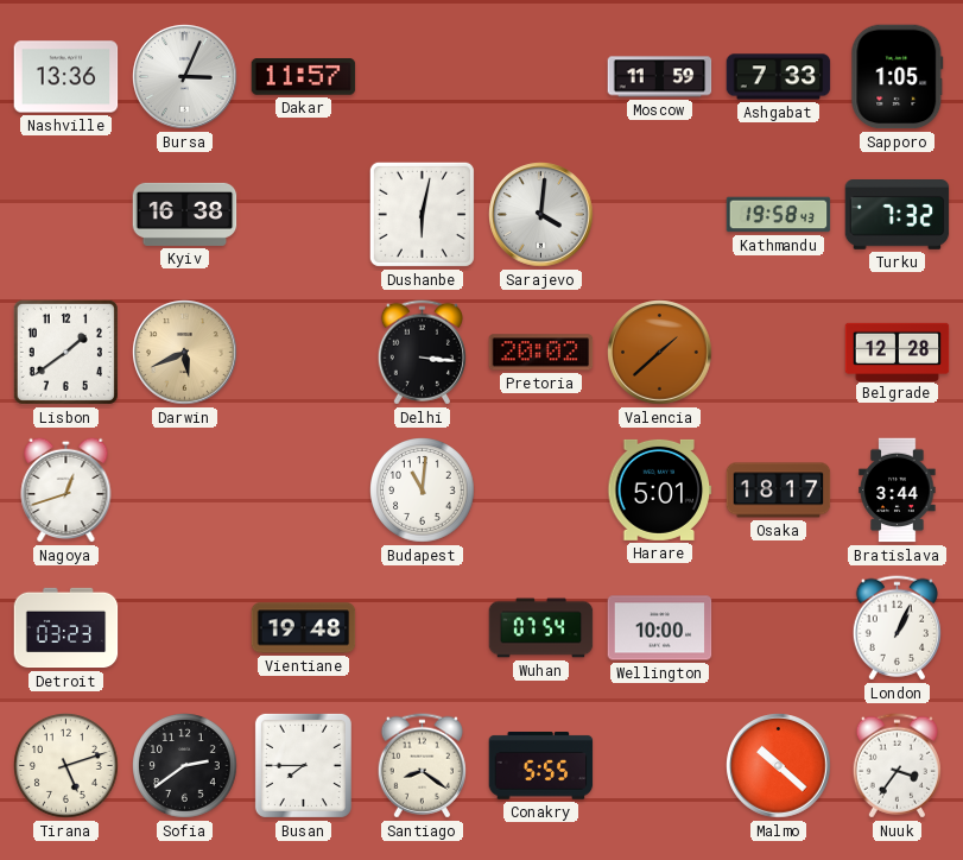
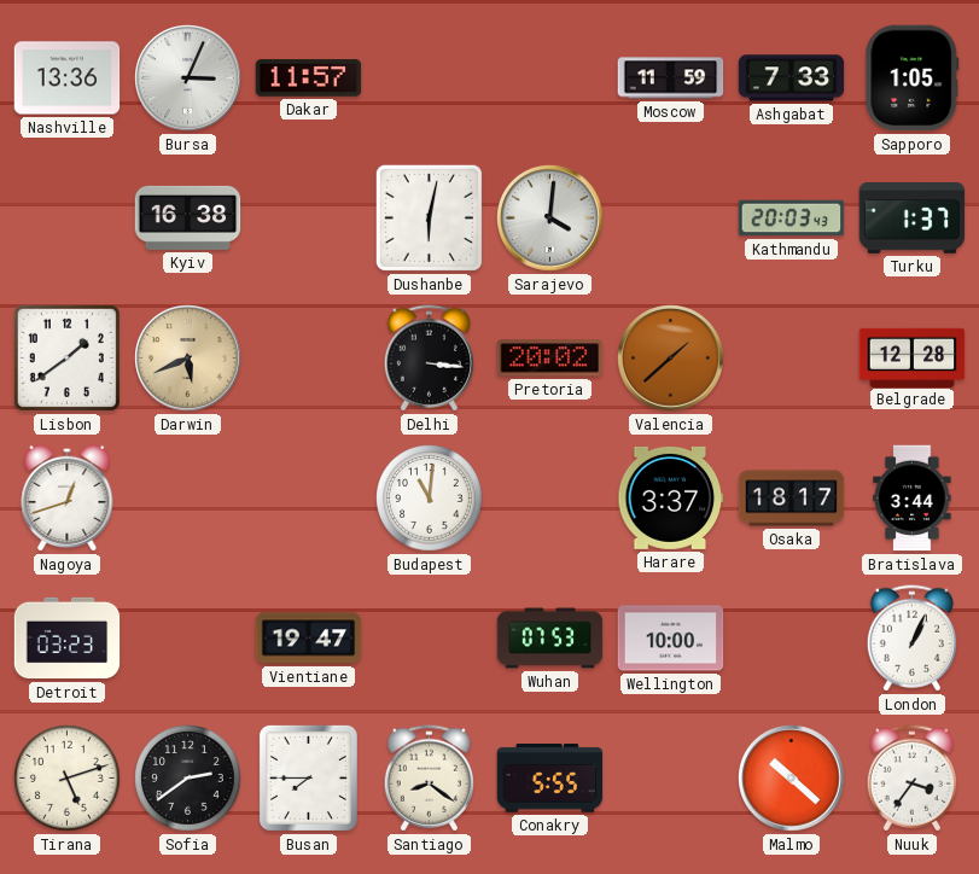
Kathmandu: 19:58 -> 20:03
Turku: 7:32 -> 1:37
Harare: 5:01 -> 3:37
Vientiane: 19:48 -> 19:47
Wuhan: 07:54 -> 07:53
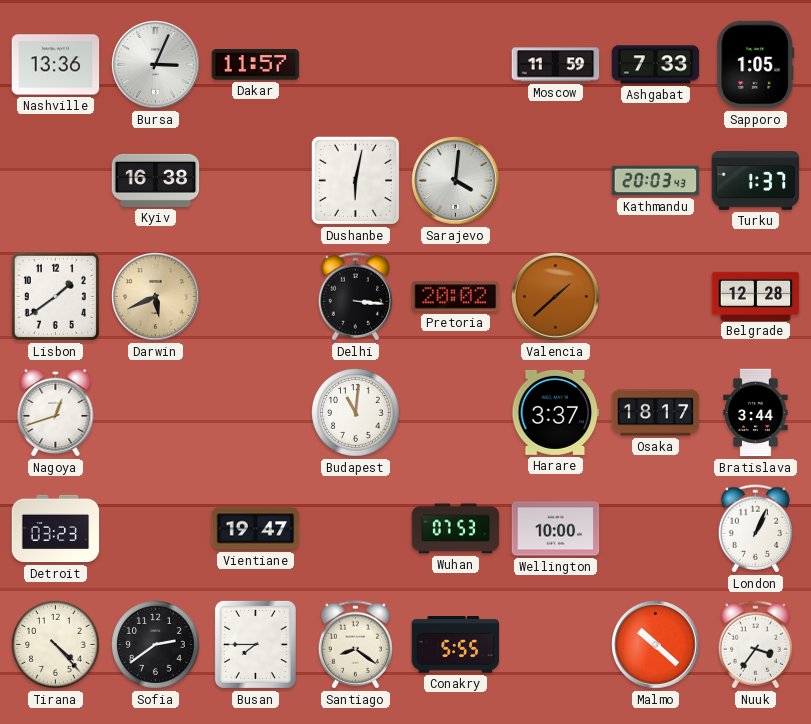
Tirana: 5:12 -> 4:23
